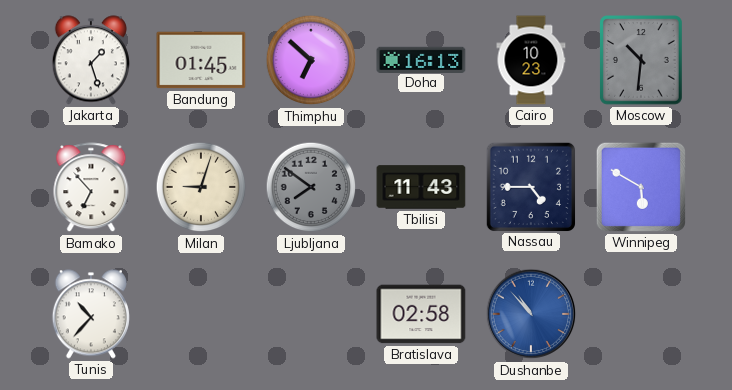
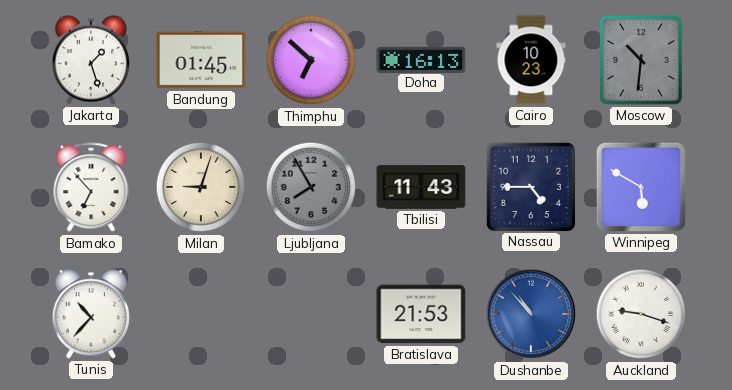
Ljubljana: 7:51 -> 7:55
Bratislava: 02:58 -> 21:53
Auckland: none -> 9:18
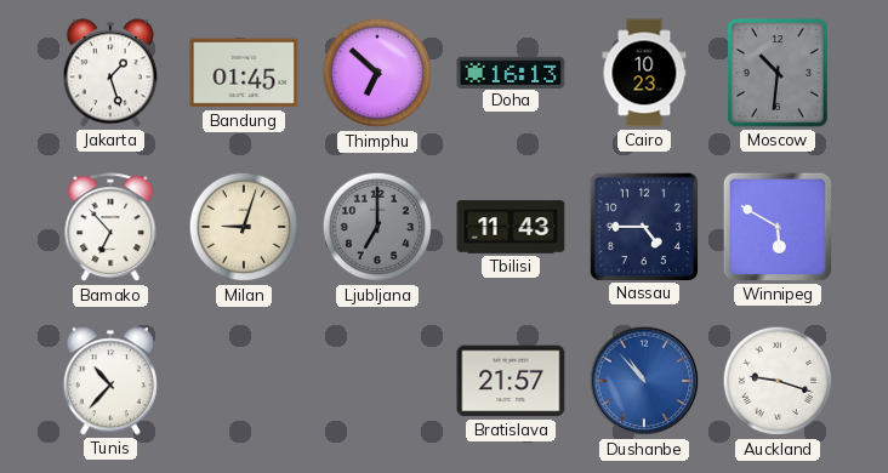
Ljubljana: 7:55 -> 7:00
Bratislava: 21:53 -> 21:57
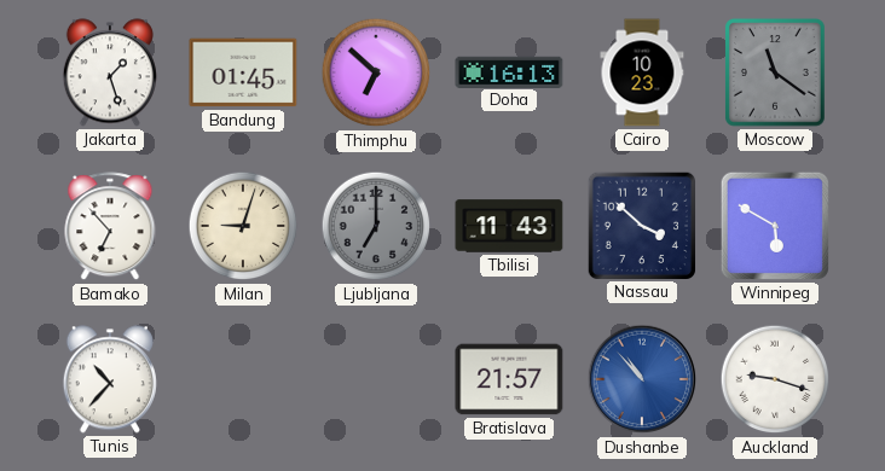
Moscow: 10:31 -> 11:21
Nassau: 4:45 -> 3:52
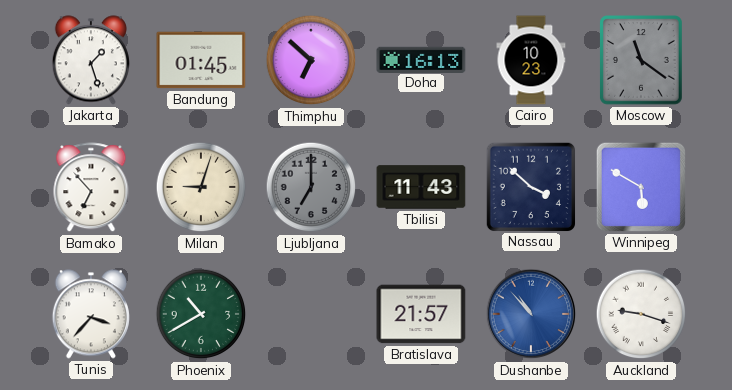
Tunis: 10:37 -> 3:37
Phoenix: none -> 10:40
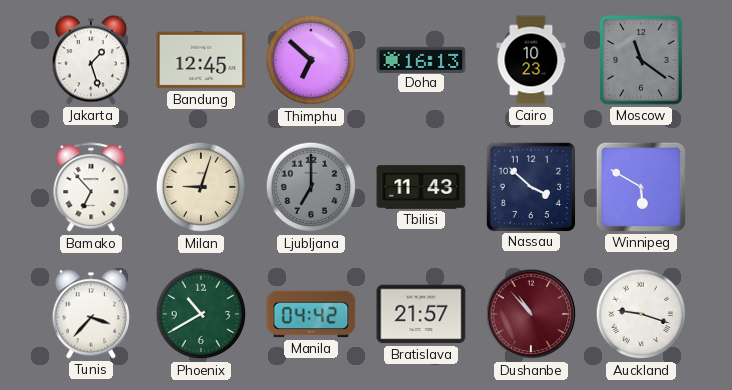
Bandung: 01:45 -> 12:45
Manila: none -> 04:42
Dushanbe dial: blue -> burgundy
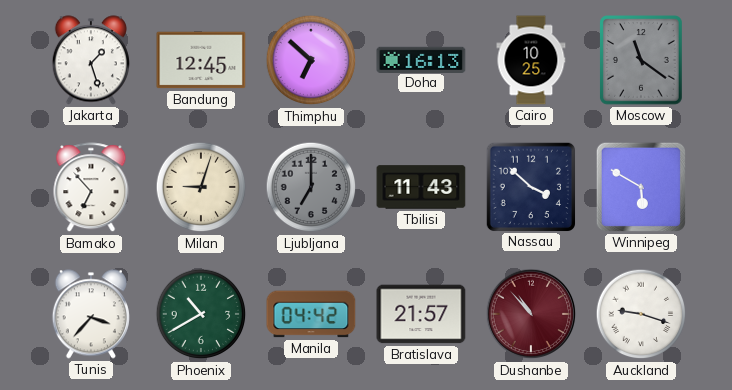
Cairo: 10:23 -> 10:25
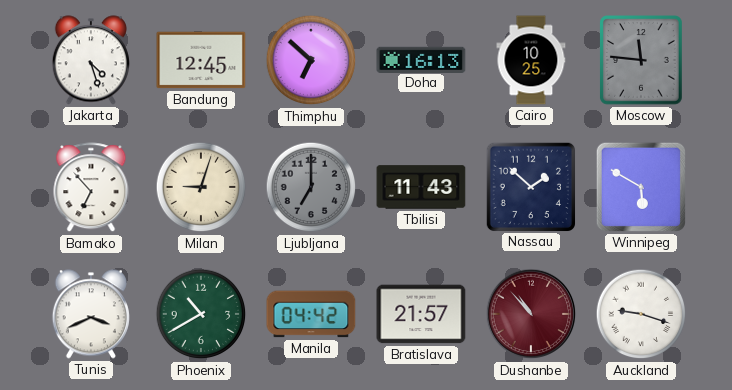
Jakarta: 1:27 -> 4:27
Moscow: 11:21 -> 11:46
Nassau: 3:52 -> 1:52
Tunis: 3:37 -> 3:41
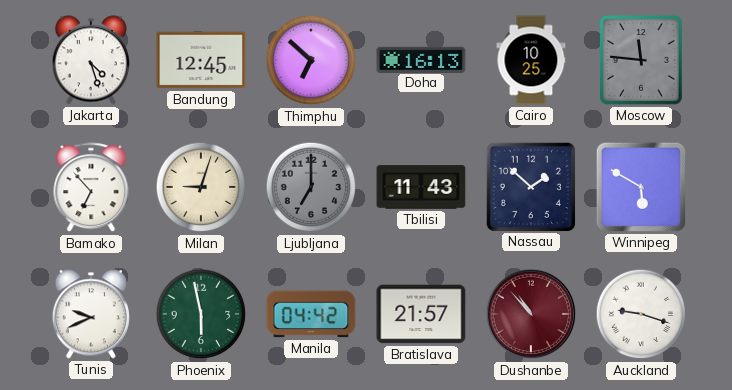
Tunis: 3:41 -> 9:41
Phoenix: 10:40 -> 5:58
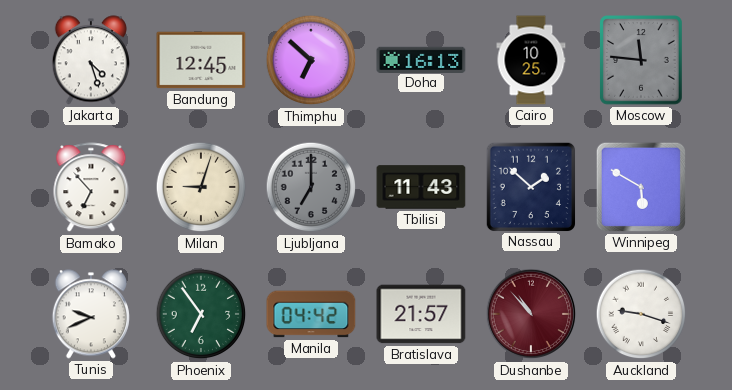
Phoenix: 5:58 -> 6:54
